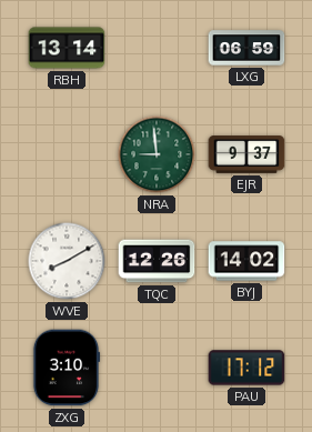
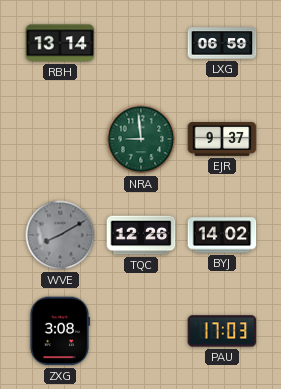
WVE dial: white -> grey
ZXG: 3:10 -> 3:08
PAU: 17:12 -> 17:03
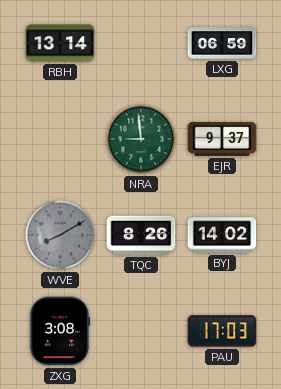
TQC: 12:26 -> 8:26
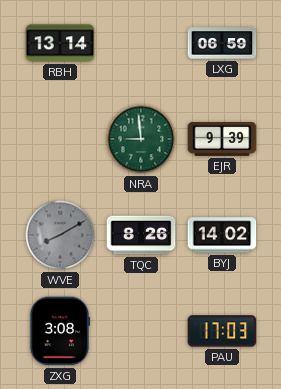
EJR: 9:37 -> 9:39
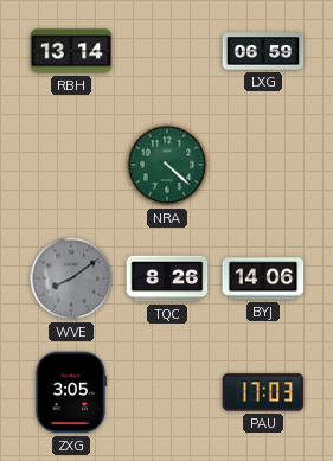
NRA: 8:59 -> 4:22
EJR: 9:39 -> none
WVE: 8:10 -> 8:09
BYJ: 14:02 -> 14:06
ZXG: 3:08 -> 3:05
